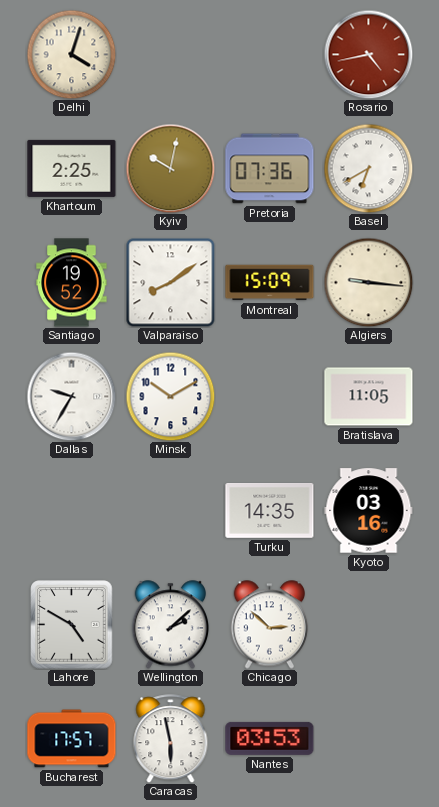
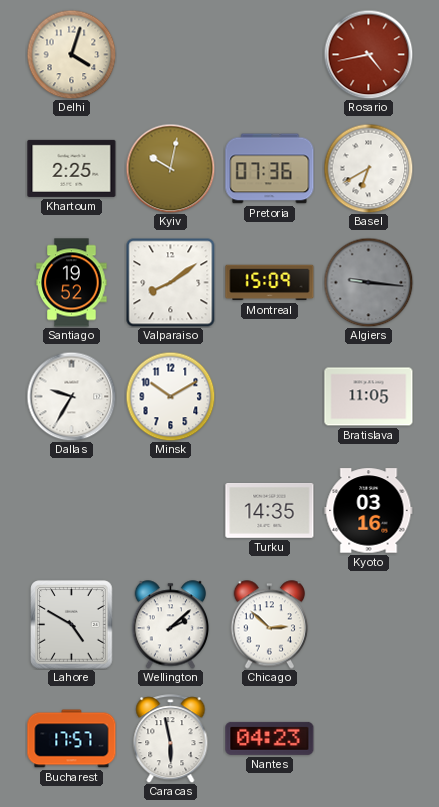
Algiers dial: cream -> grey
Nantes: 03:53 -> 04:23
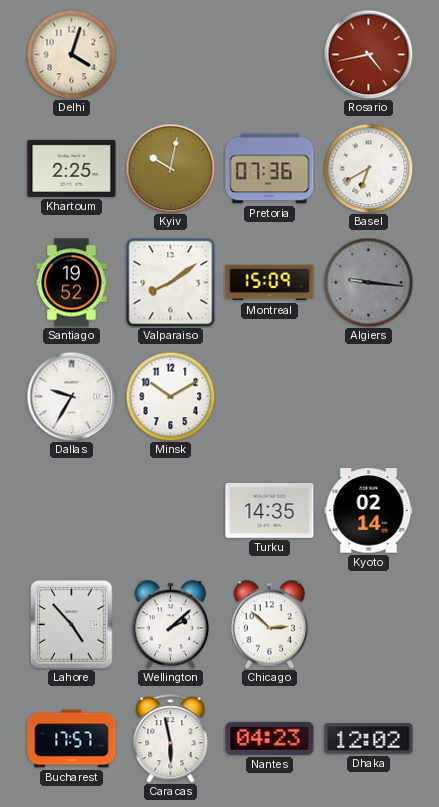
Bratislava: 11:05 -> none
Kyoto: 03:16 -> 02:14
Lahore: 4:50 -> 4:53
Dhaka: none -> 12:02
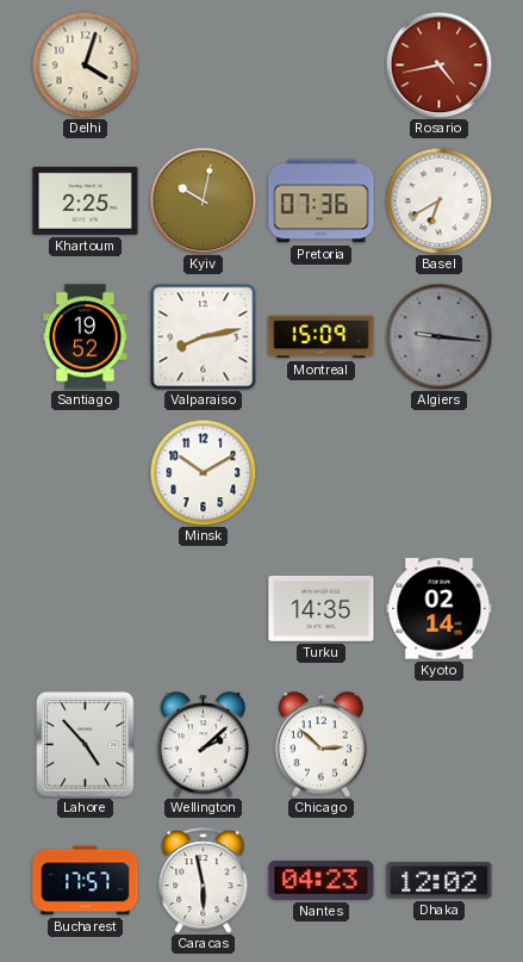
Valparaiso: 8:09 -> 8:13
Dallas: 9:35 -> none
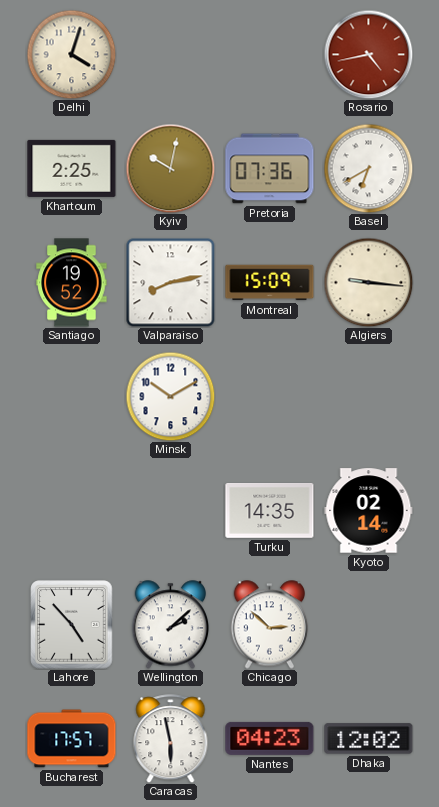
Algiers dial: grey -> cream
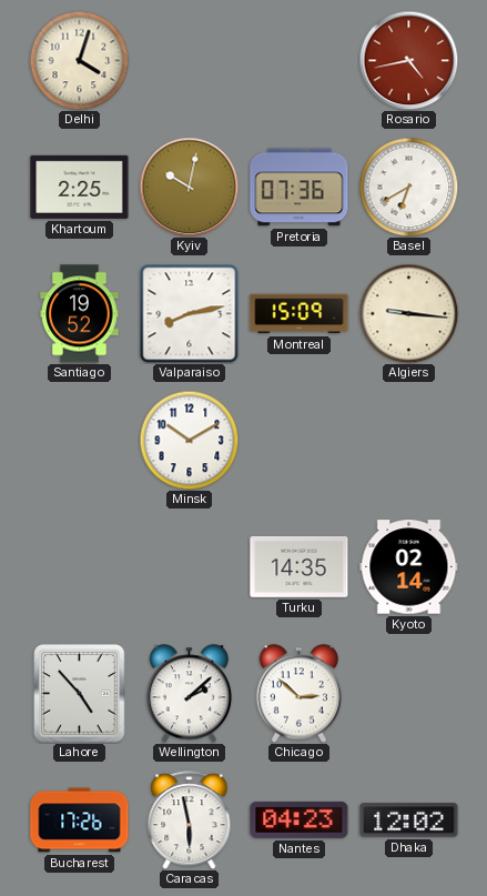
Bucharest: 17:57 -> 17:26
